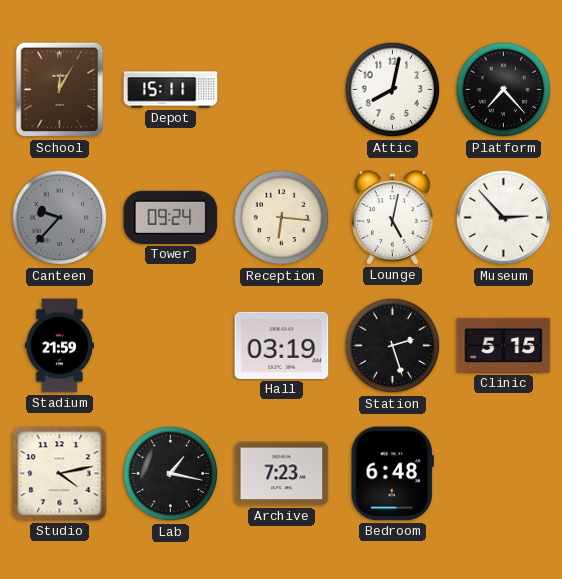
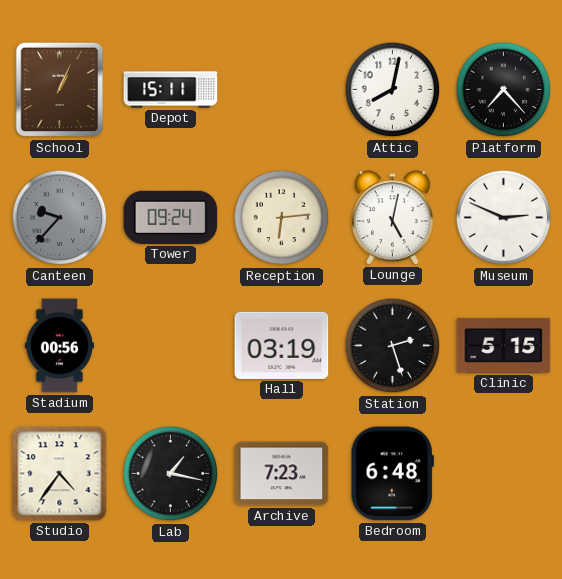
School: 12:05 -> 1:04
Reception: 6:16 -> 6:14
Museum: 2:53 -> 2:49
Stadium: 21:59 -> 00:56
Studio: 4:13 -> 4:36
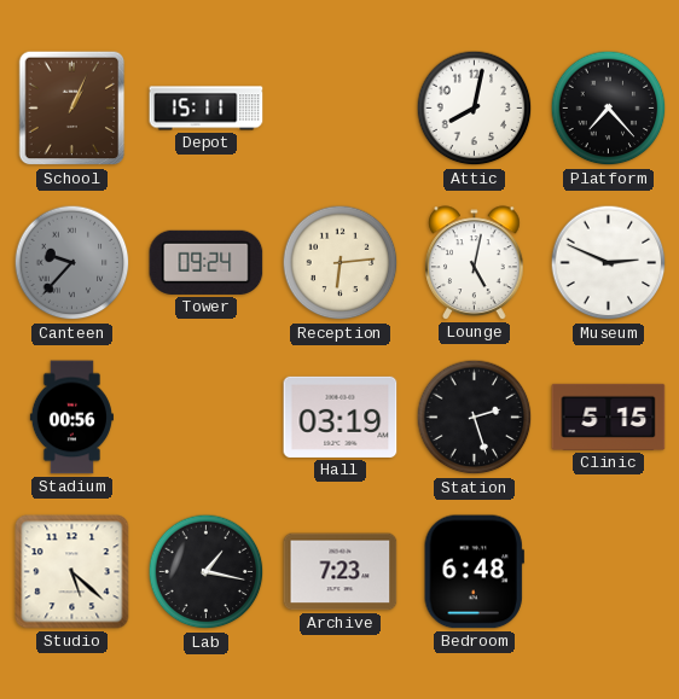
Studio: 4:36 -> 5:22
